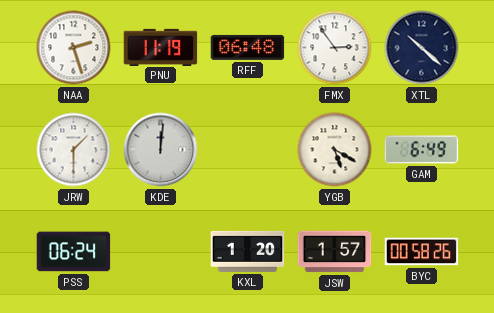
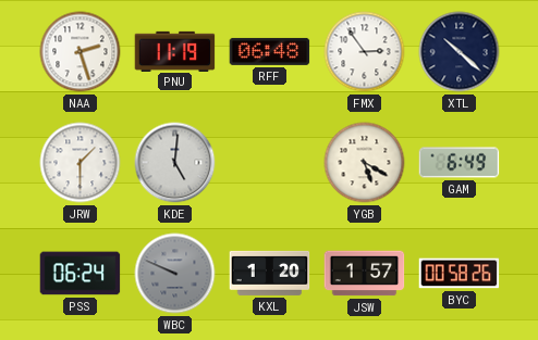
KDE: 12:01 -> 5:01
WBC: none -> 9:49
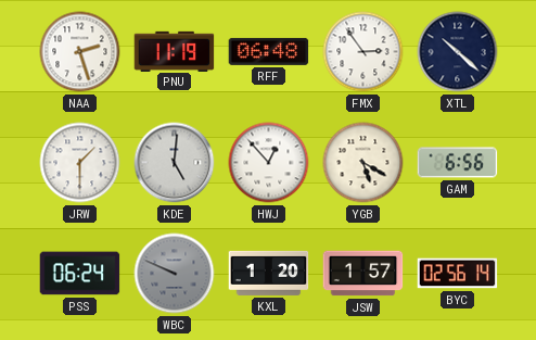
HWJ: none -> 12:53
GAM: 6:49 -> 6:56
BYC: 00:58 -> 02:56
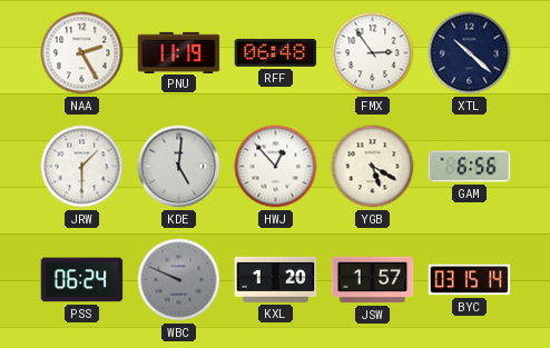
NAA: 2:27 -> 2:25
BYC: 02:56 -> 03:15
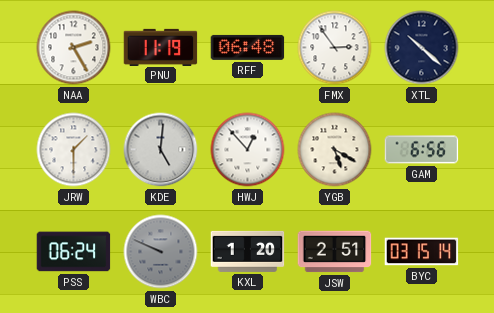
JSW: 1:57 -> 2:51
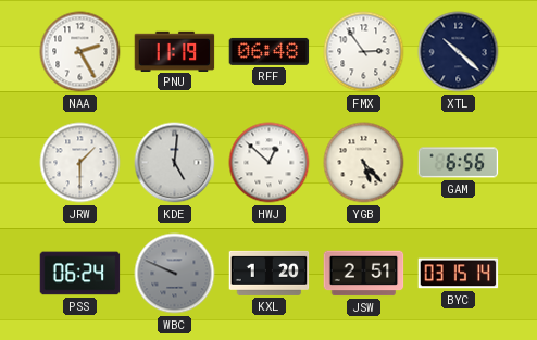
HWJ: 12:53 -> 12:52
YGB: 5:20 -> 5:23
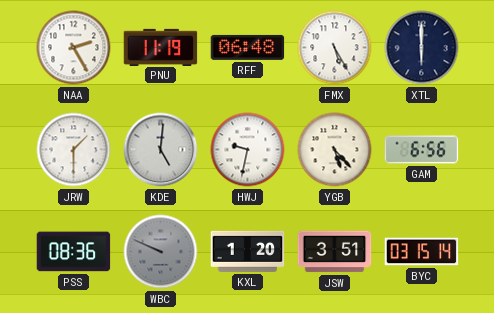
FMX: 2:54 -> 5:25
XTL: 10:22 -> 6:00
HWJ: 12:52 -> 9:32
PSS: 06:24 -> 08:36
JSW: 2:51 -> 3:51
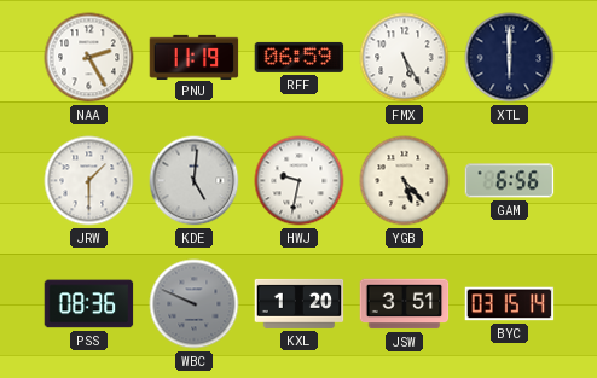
RFF: 06:48 -> 06:59
